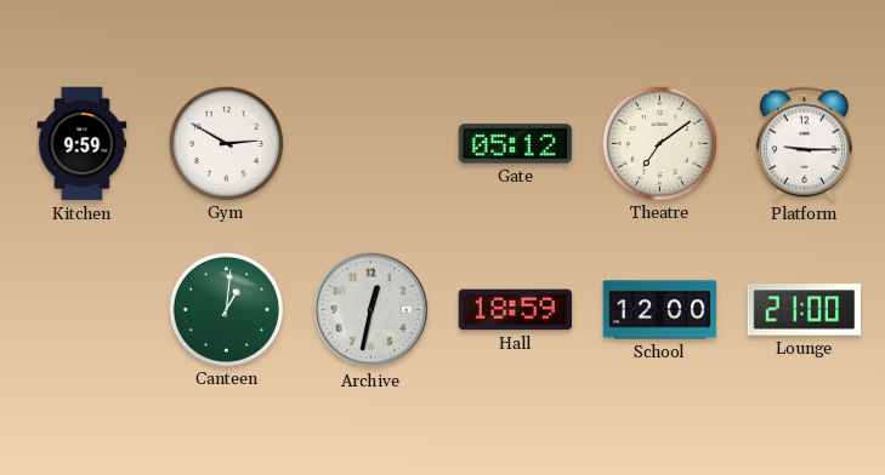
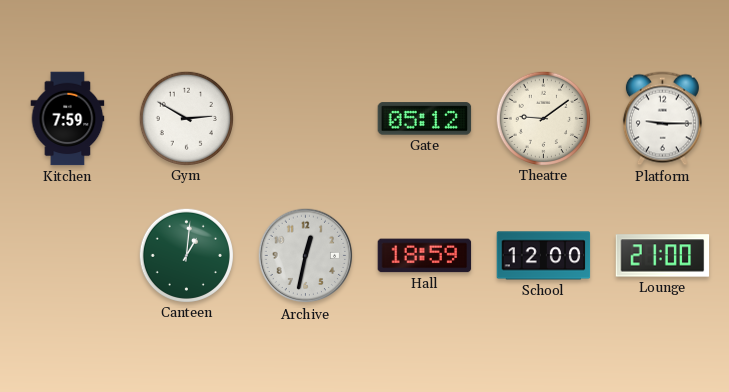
Kitchen: 9:59 -> 7:59
Theatre: 7:09 -> 9:09
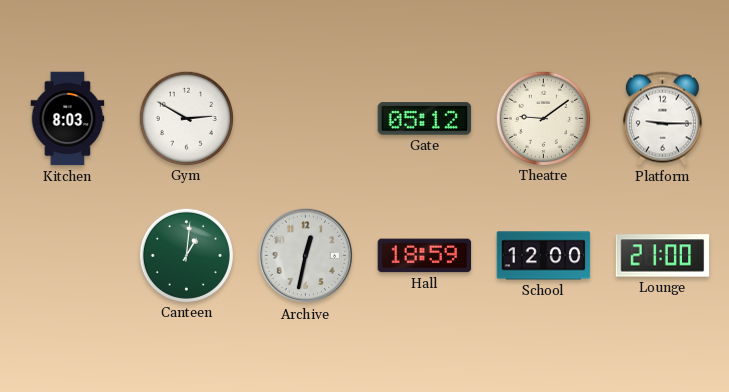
Kitchen: 7:59 -> 8:03
